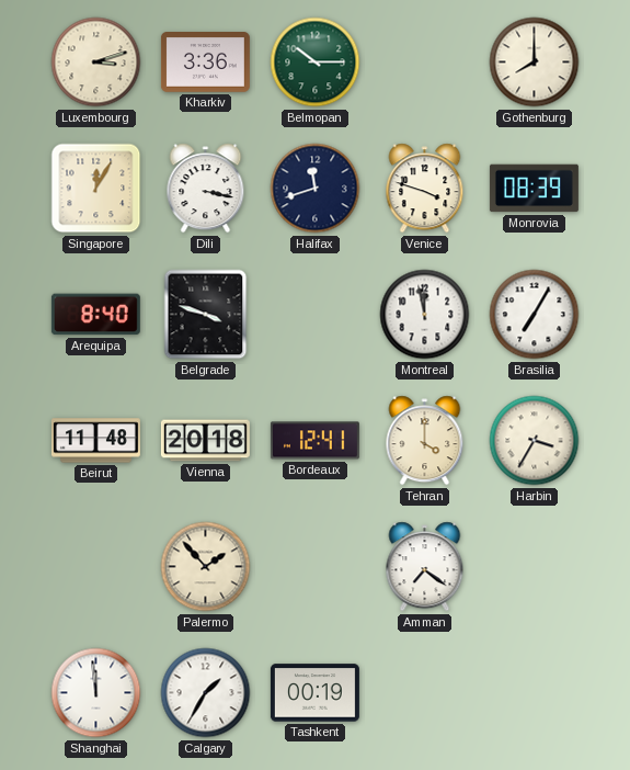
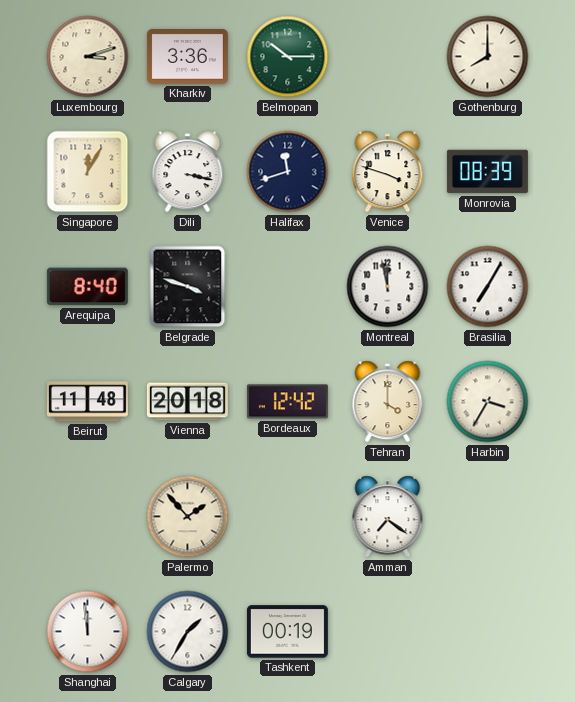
Bordeaux: 12:41 -> 12:42
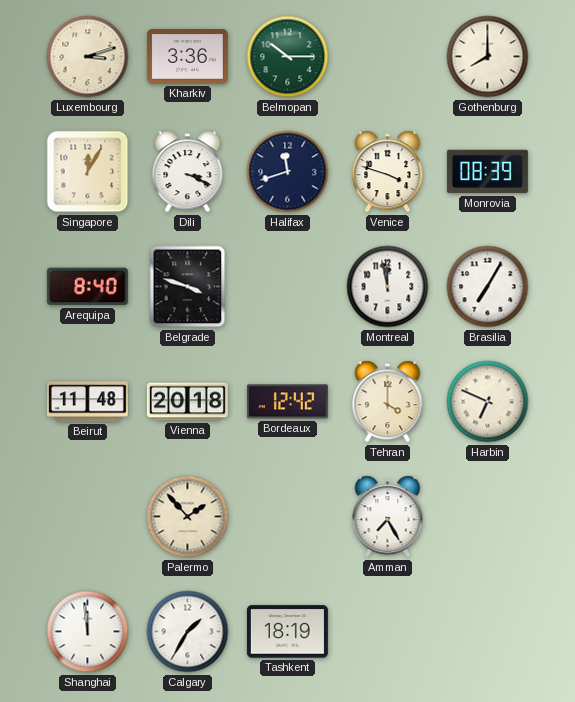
Dili: 3:17 -> 3:19
Harbin: 3:35 -> 6:49
Amman: 7:21 -> 7:25
Tashkent: 00:19 -> 18:19
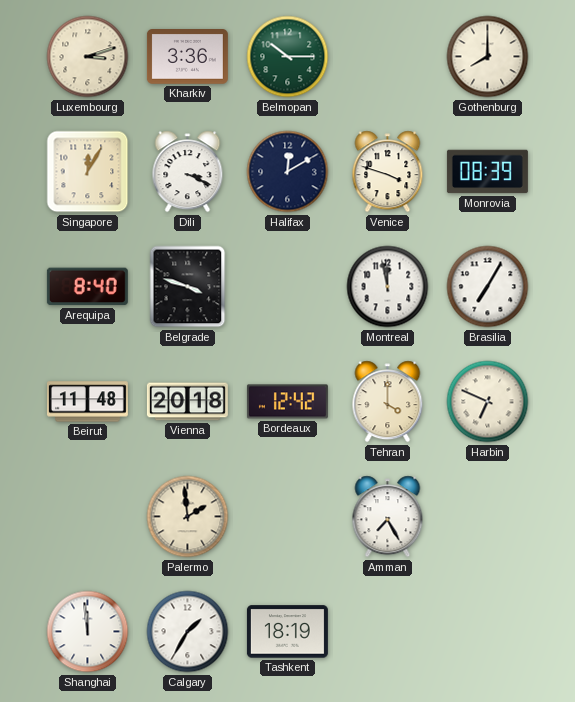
Halifax: 11:42 -> 12:10
Palermo: 1:53 -> 1:59
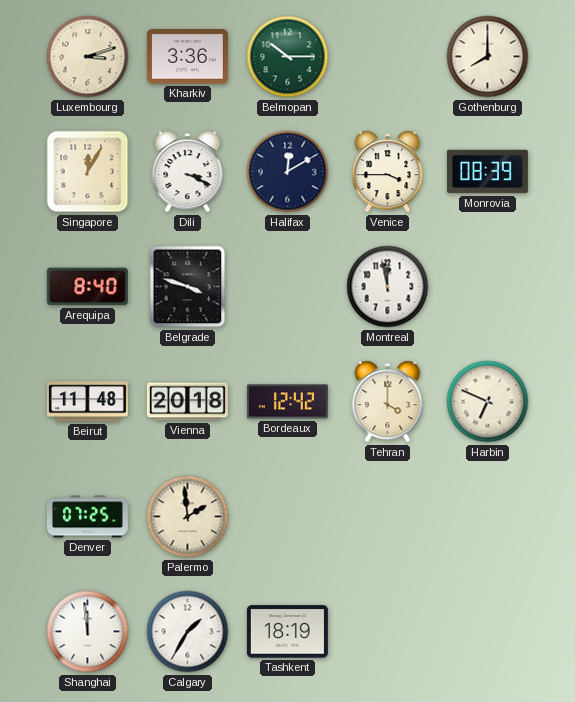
Venice: 3:48 -> 3:45
Brasilia: 7:05 -> none
Denver: none -> 07:25
Amman: 7:25 -> none
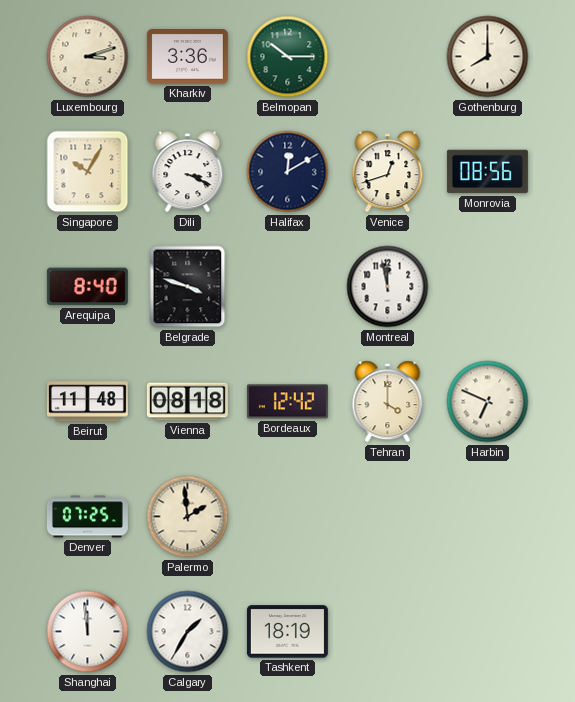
Singapore: 12:05 -> 10:05
Venice: 3:45 -> 12:42
Monrovia: 08:39 -> 08:56
Vienna: 20:18 -> 08:18
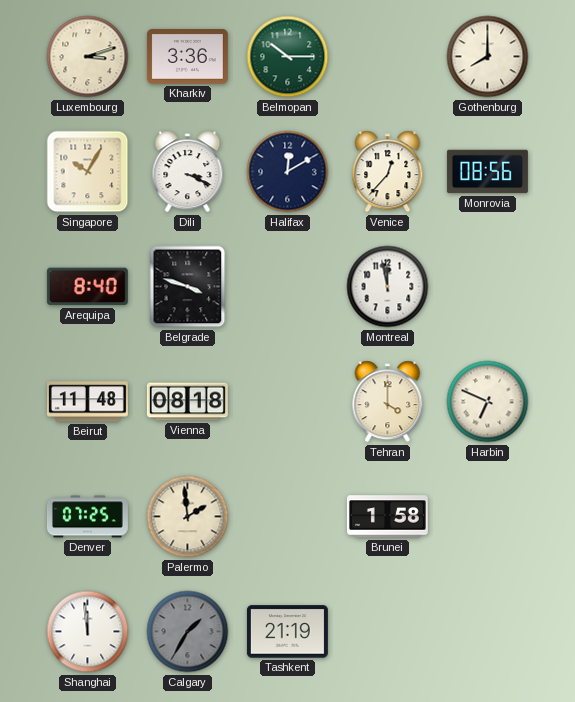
Venice: 12:42 -> 12:37
Bordeaux: 12:42 -> none
Brunei: none -> 1:58
Calgary dial: white -> grey
Tashkent: 18:19 -> 21:19
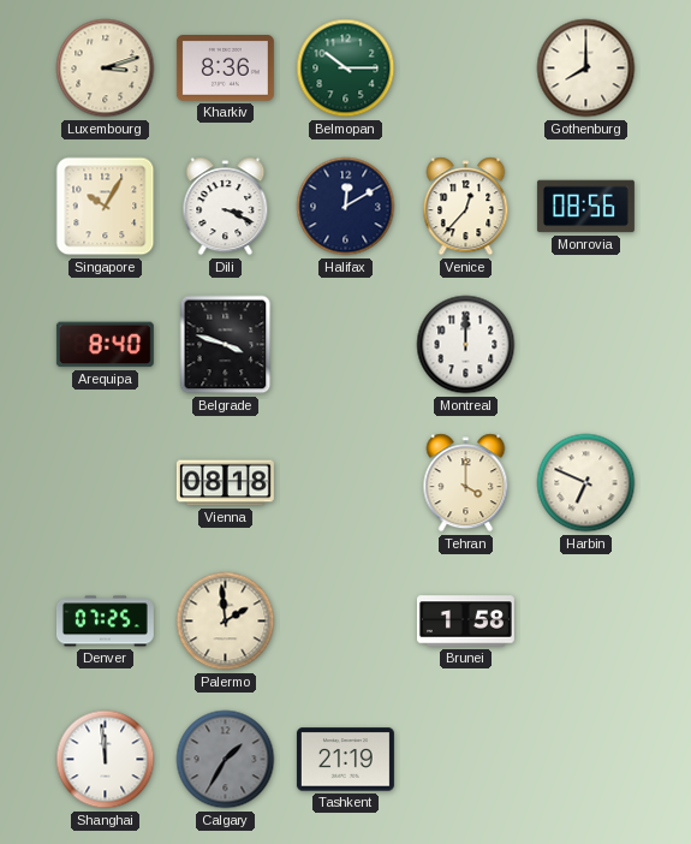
Kharkiv: 3:36 -> 8:36
Montreal: 11:58 -> 12:00
Beirut: 11:48 -> none
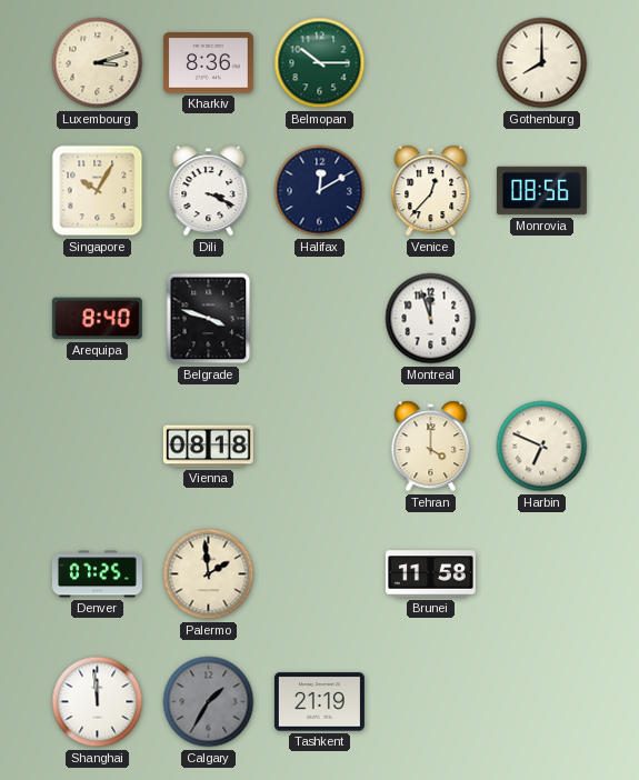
Montreal: 12:00 -> 11:57
Brunei: 1:58 -> 11:58
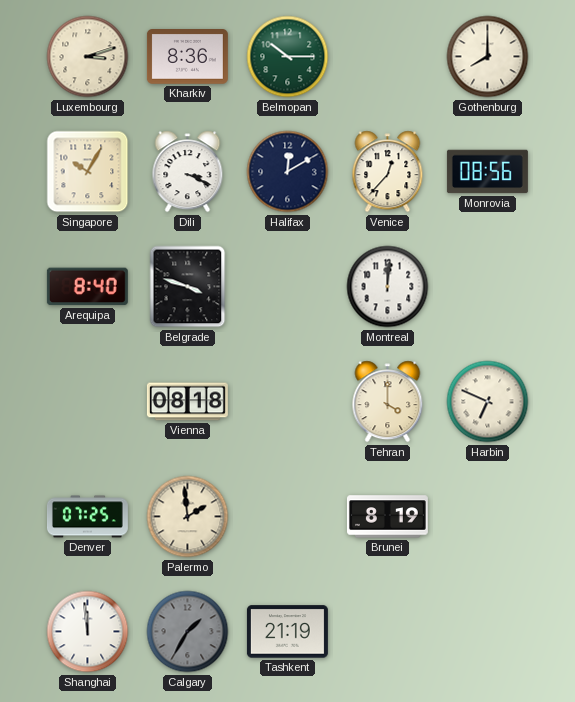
Montreal: 11:57 -> 12:01
Brunei: 11:58 -> 8:19
